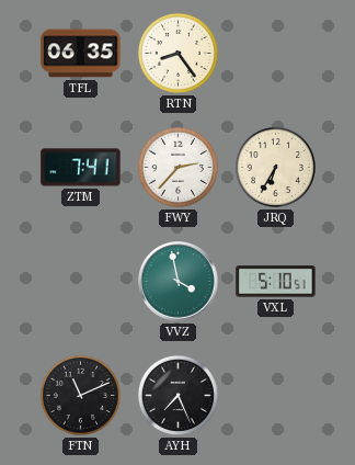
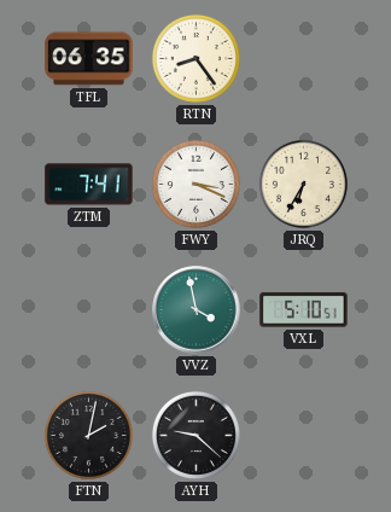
FWY: 2:37 -> 3:19
FTN: 11:11 -> 2:02
AYH: 7:26 -> 9:22
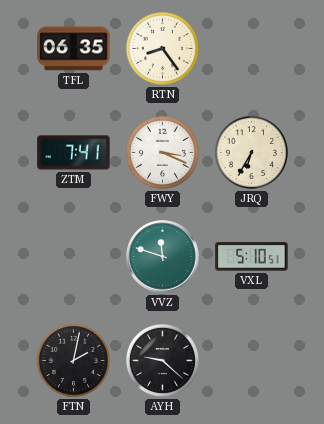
VVZ: 3:58 -> 11:48
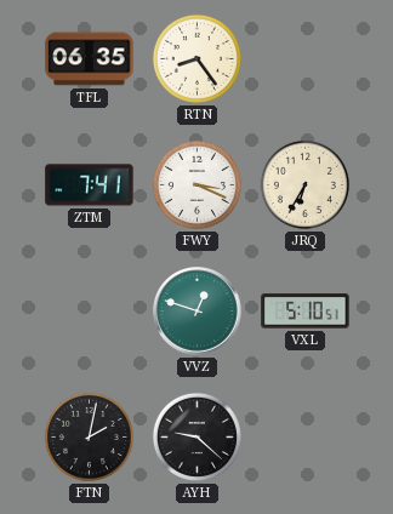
VVZ: 11:48 -> 12:48
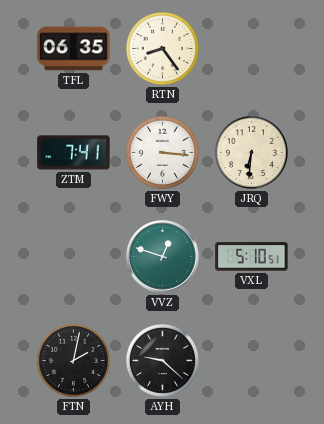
FWY: 3:19 -> 3:16
JRQ: 6:35 -> 6:31
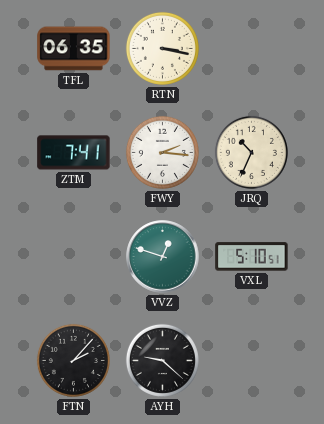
RTN: 8:24 -> 3:17
FWY: 3:16 -> 2:16
JRQ: 6:31 -> 10:34
FTN: 2:02 -> 2:07
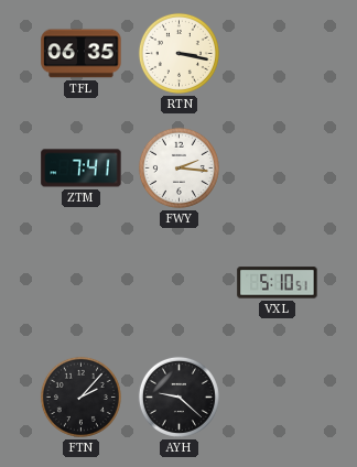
JRQ: 10:34 -> none
VVZ: 12:48 -> none
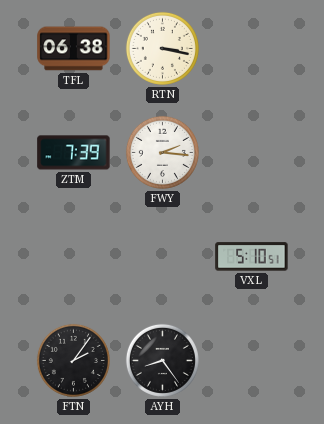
TFL: 06:35 -> 06:38
ZTM: 7:41 -> 7:39
FTN: 2:07 -> 2:06
AYH: 9:22 -> 8:24
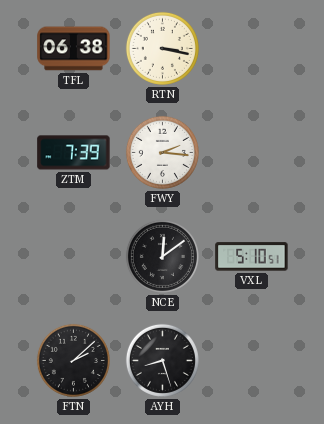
NCE: none -> 12:09
FTN: 2:06 -> 2:08
AYH: 8:24 -> 8:27
